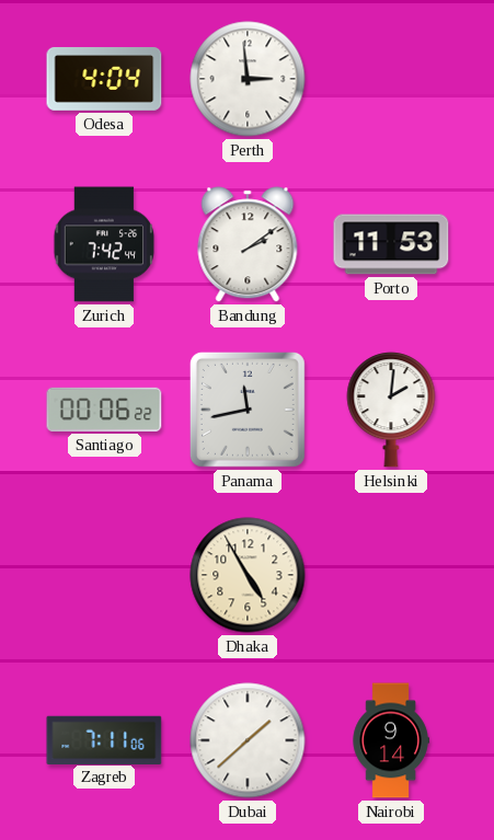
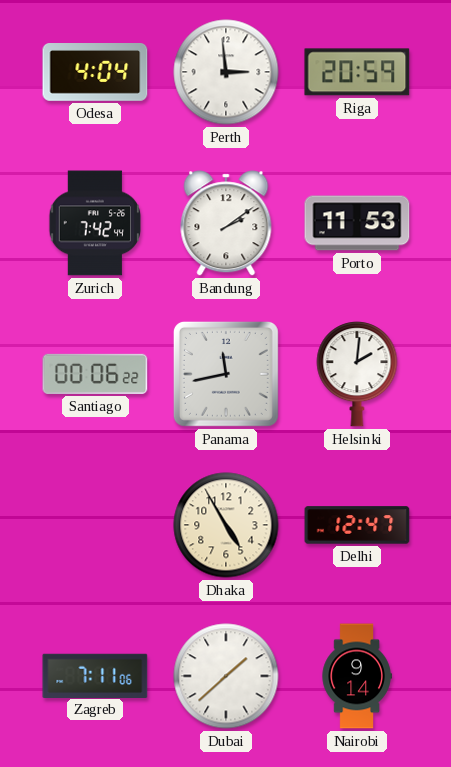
Riga: none -> 20:59
Delhi: none -> 12:47
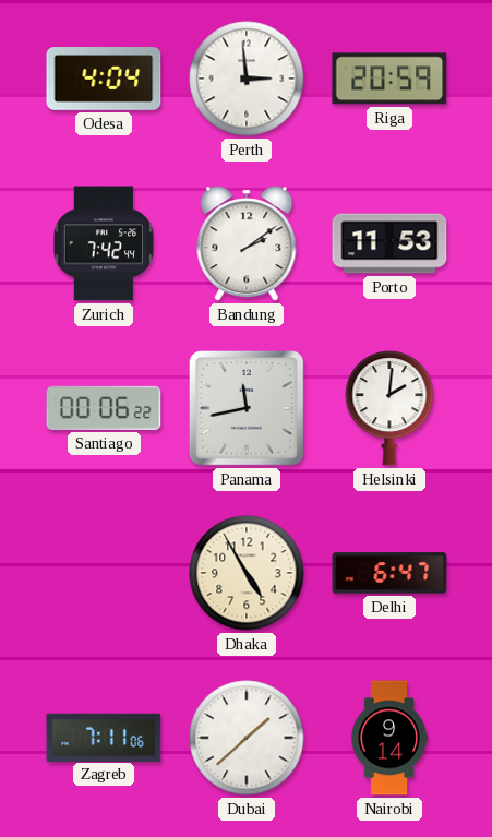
Delhi: 12:47 -> 6:47
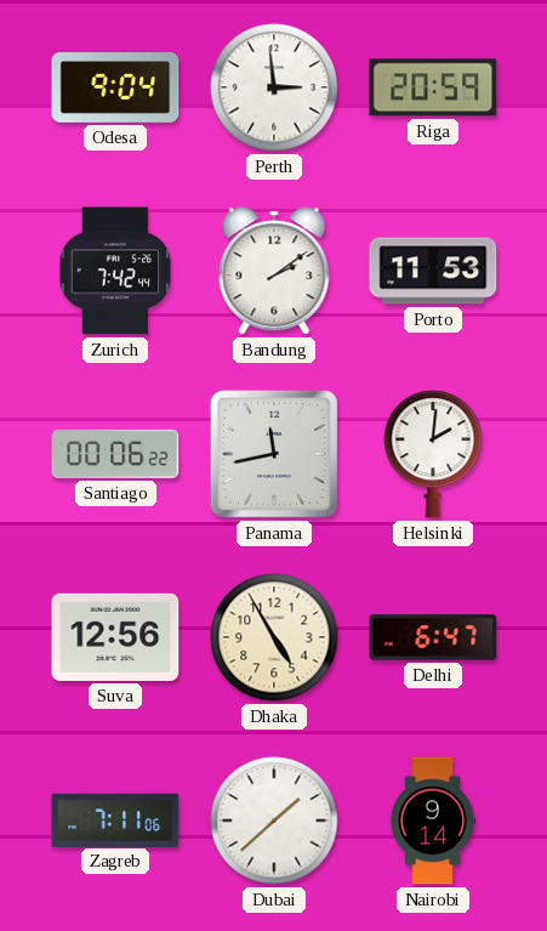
Odesa: 4:04 -> 9:04
Suva: none -> 12:56
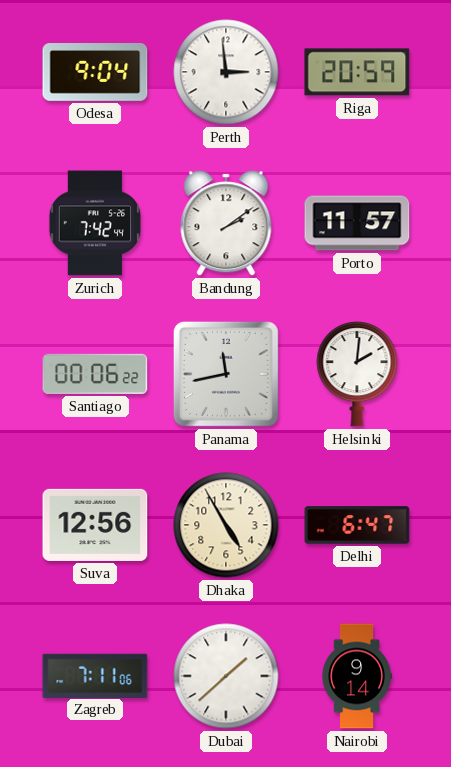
Porto: 11:53 -> 11:57
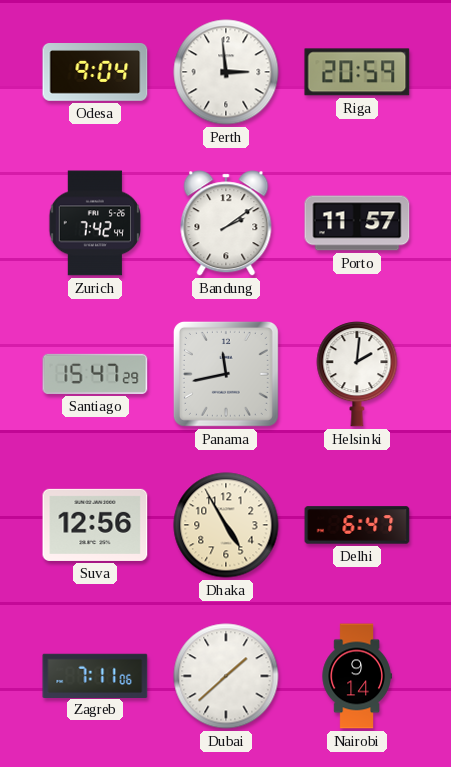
Santiago: 00:06 -> 15:47
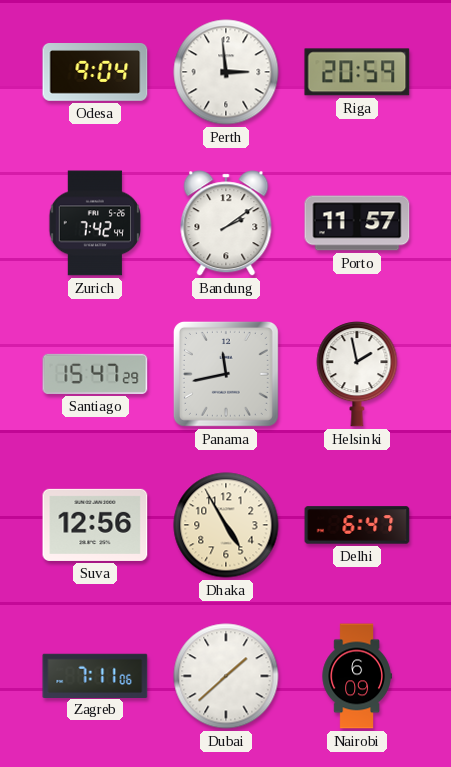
Helsinki: 2:01 -> 1:58
Nairobi: 9:14 -> 6:09
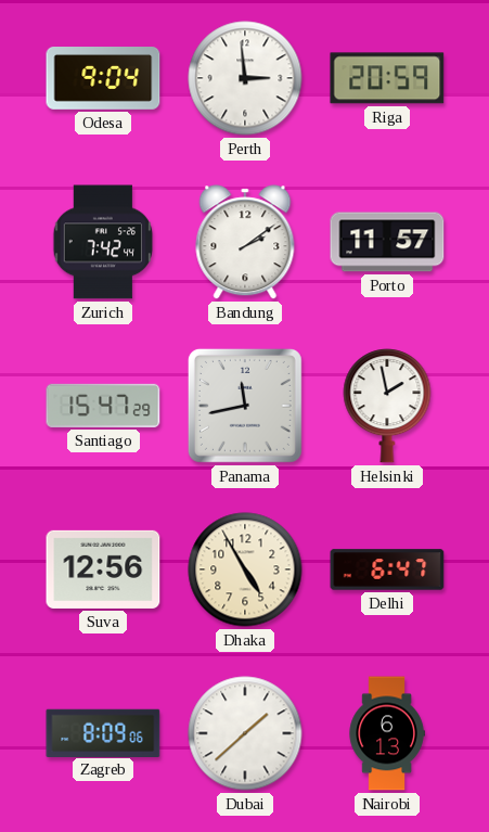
Zagreb: 7:11 -> 8:09
Nairobi: 6:09 -> 6:13
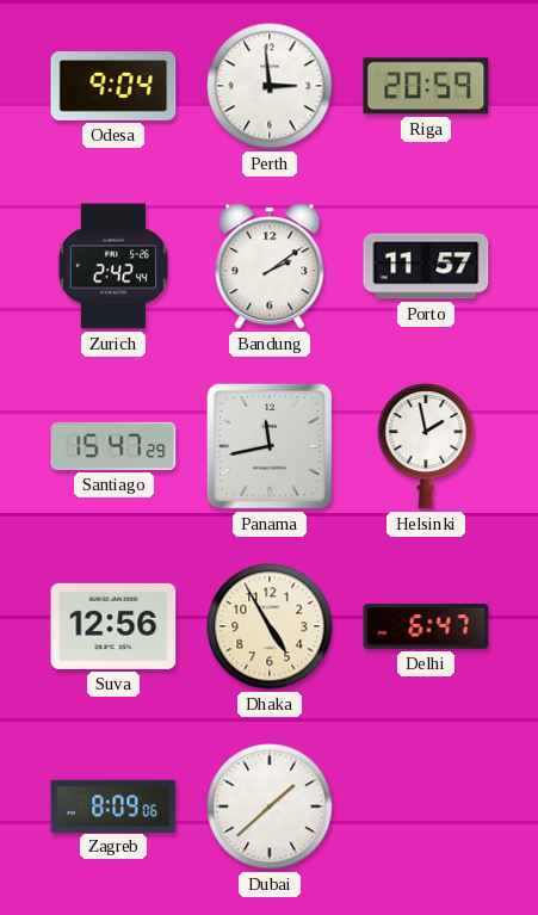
Zurich: 7:42 -> 2:42
Nairobi: 6:13 -> none
